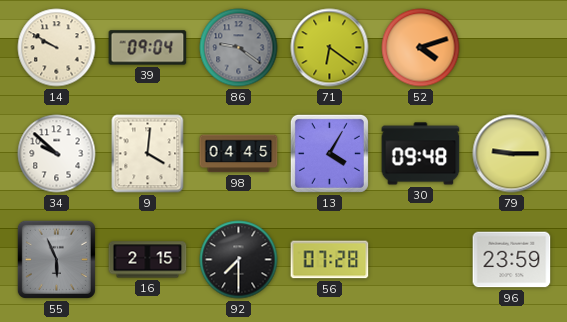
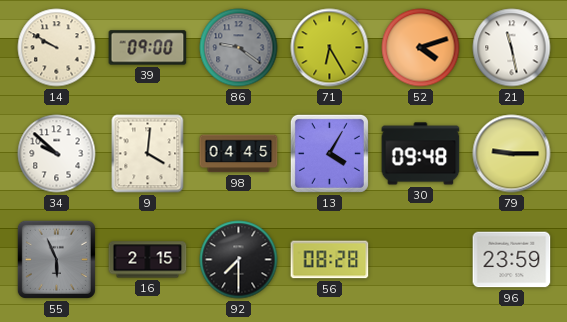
39: 09:04 -> 09:00
71: 6:21 -> 6:25
21: none -> 11:28
56: 07:28 -> 08:28
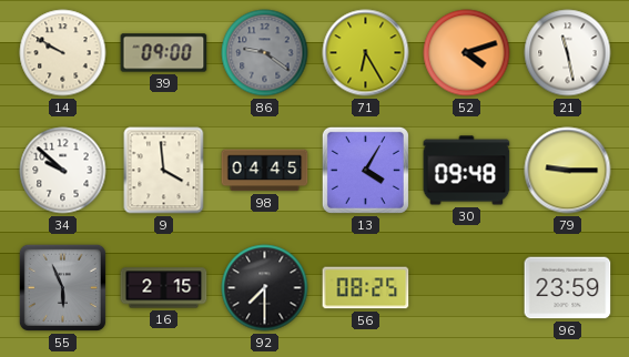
9: 4:01 -> 3:59
56: 08:28 -> 08:25
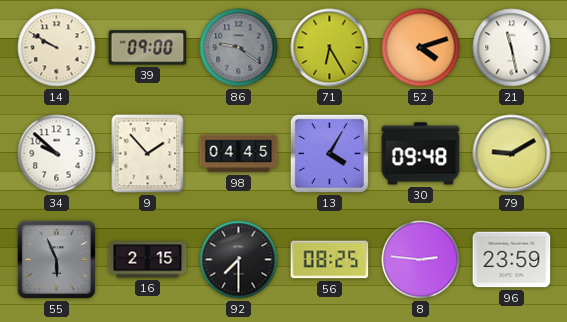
9: 3:59 -> 1:53
79: 9:15 -> 9:10
8: none -> 2:46
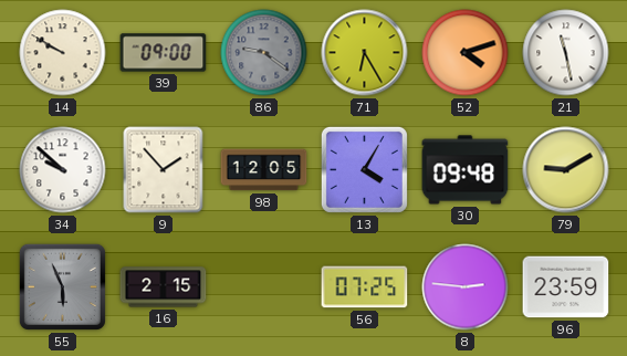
98: 04:45 -> 12:05
92: 7:30 -> none
56: 08:25 -> 07:25
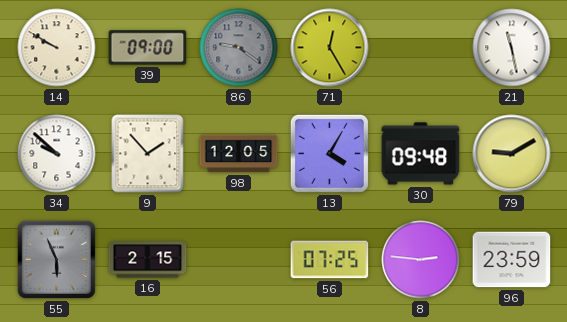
71: 6:25 -> 12:25
52: 4:12 -> none
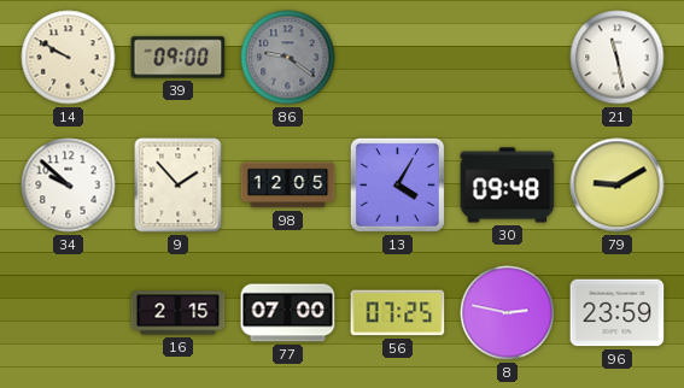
71: 12:25 -> none
55: 5:56 -> none
77: none -> 07:00
8: 2:46 -> 2:47
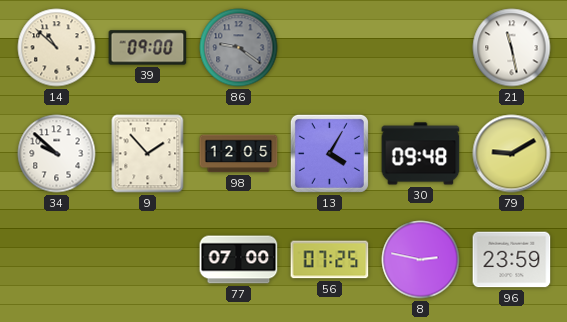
14: 9:50 -> 10:52
16: 2:15 -> none
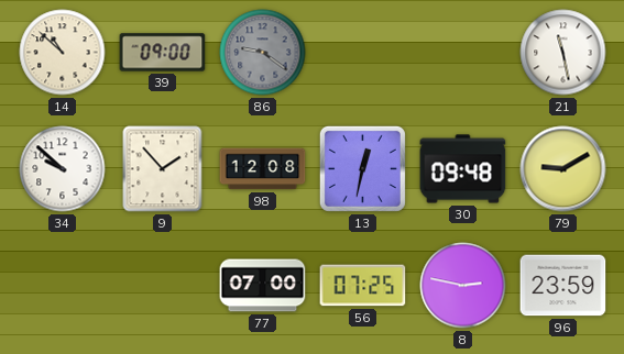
98: 12:05 -> 12:08
13: 4:05 -> 12:32
